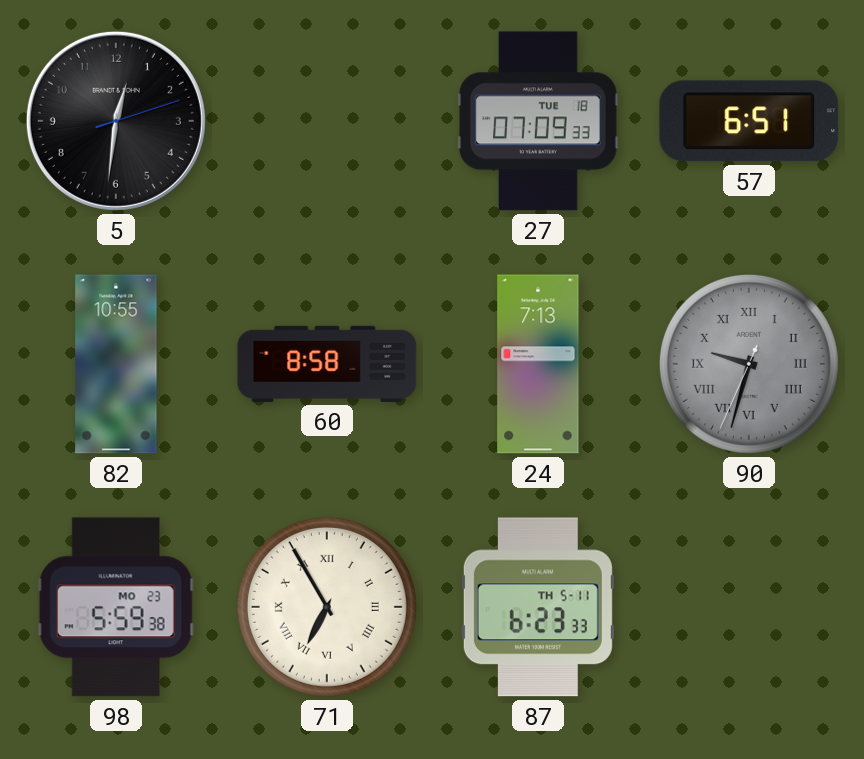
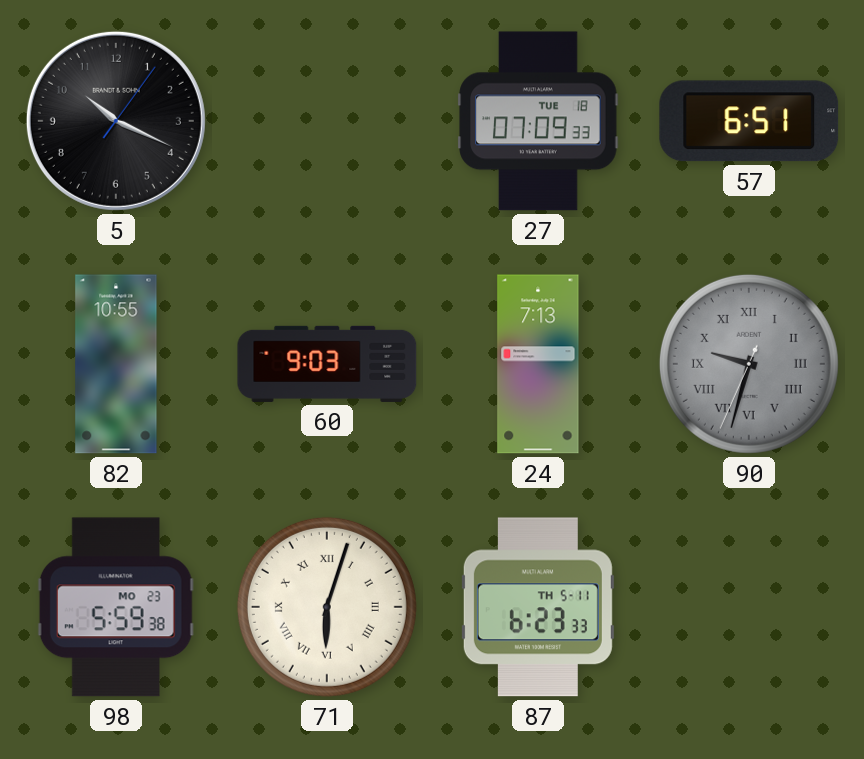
5: 12:31 -> 10:19
60: 8:58 -> 9:03
71: 6:55 -> 6:03
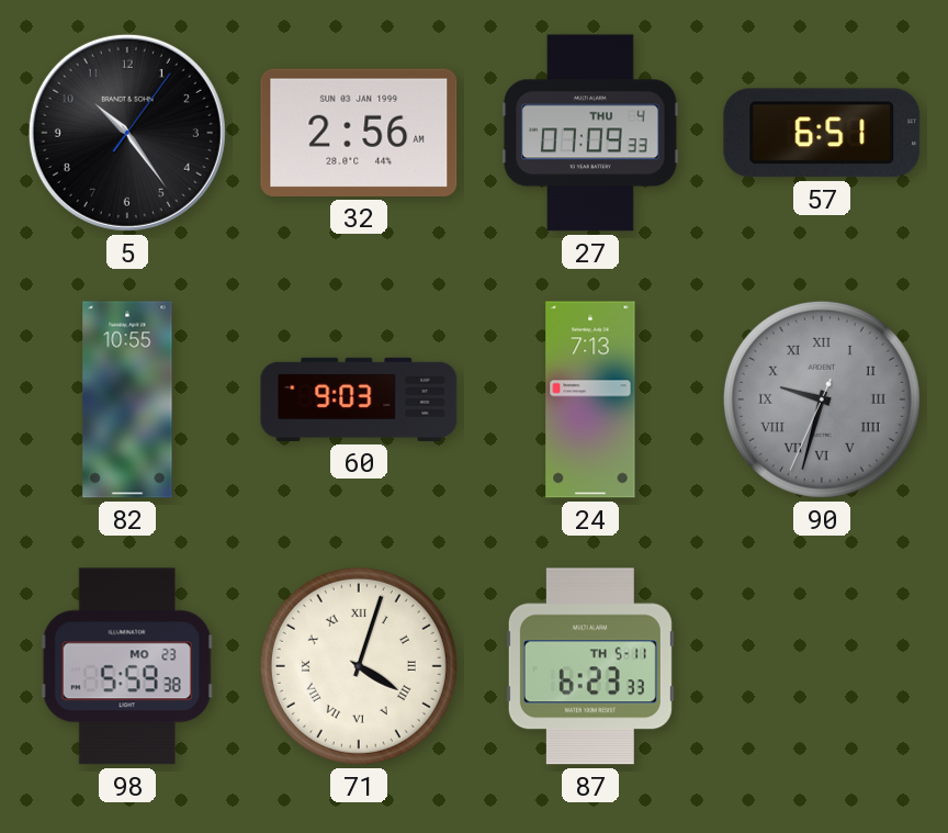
5: 10:19 -> 10:24
32: none -> 2:56
27 date: TUE 18 -> THU 4
71: 6:03 -> 4:03
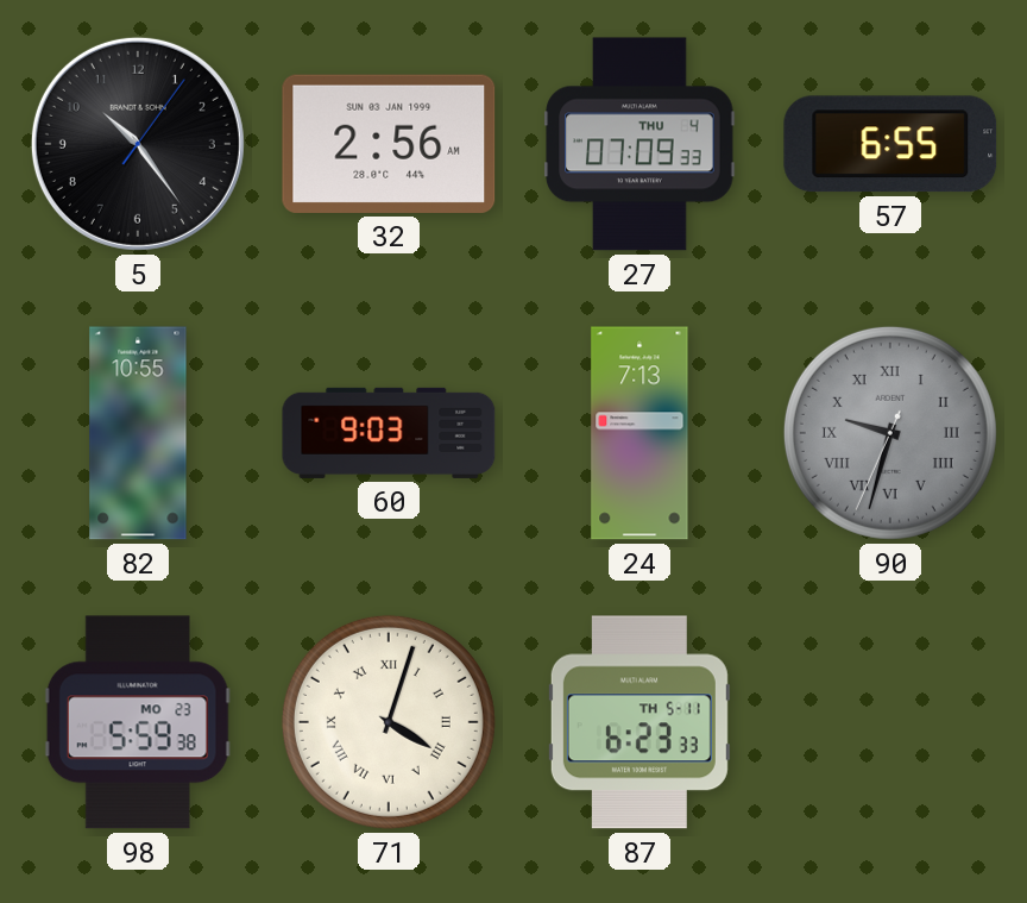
57: 6:51 -> 6:55
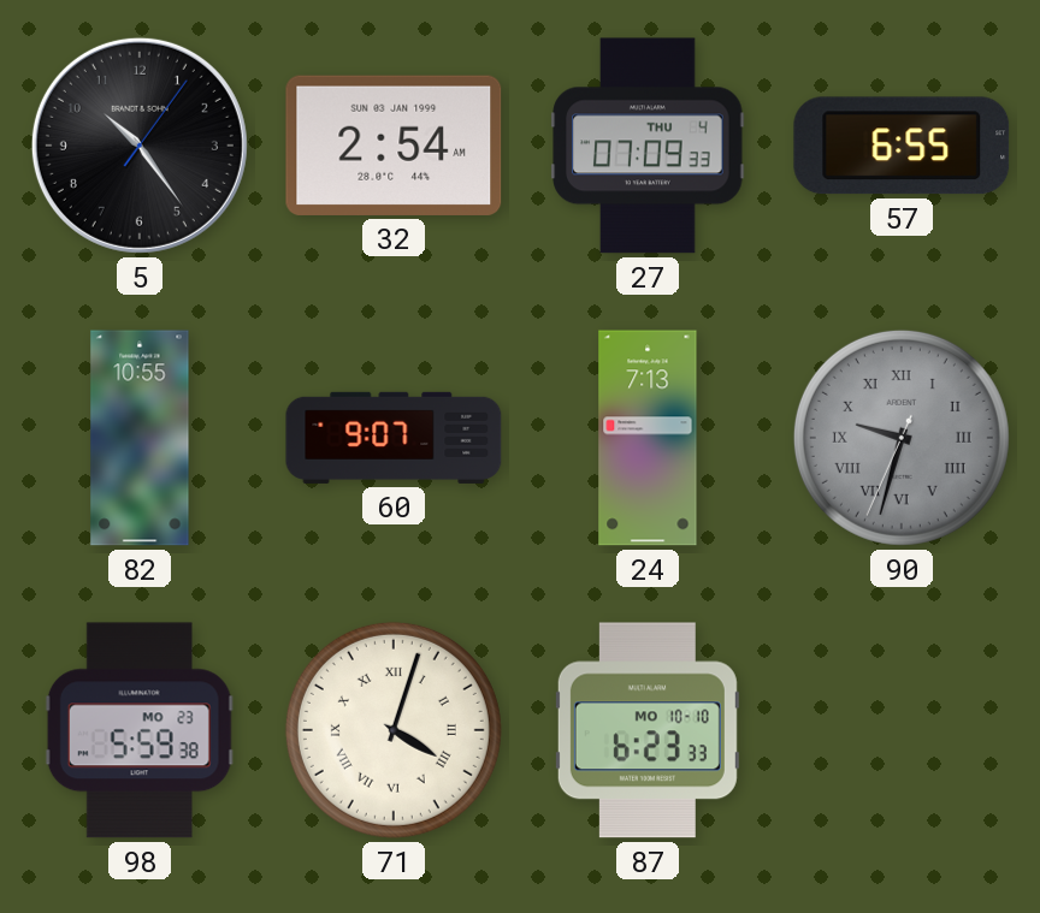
32: 2:56 -> 2:54
60: 9:03 -> 9:07
87 date: TH 5-11 -> MO 10-10
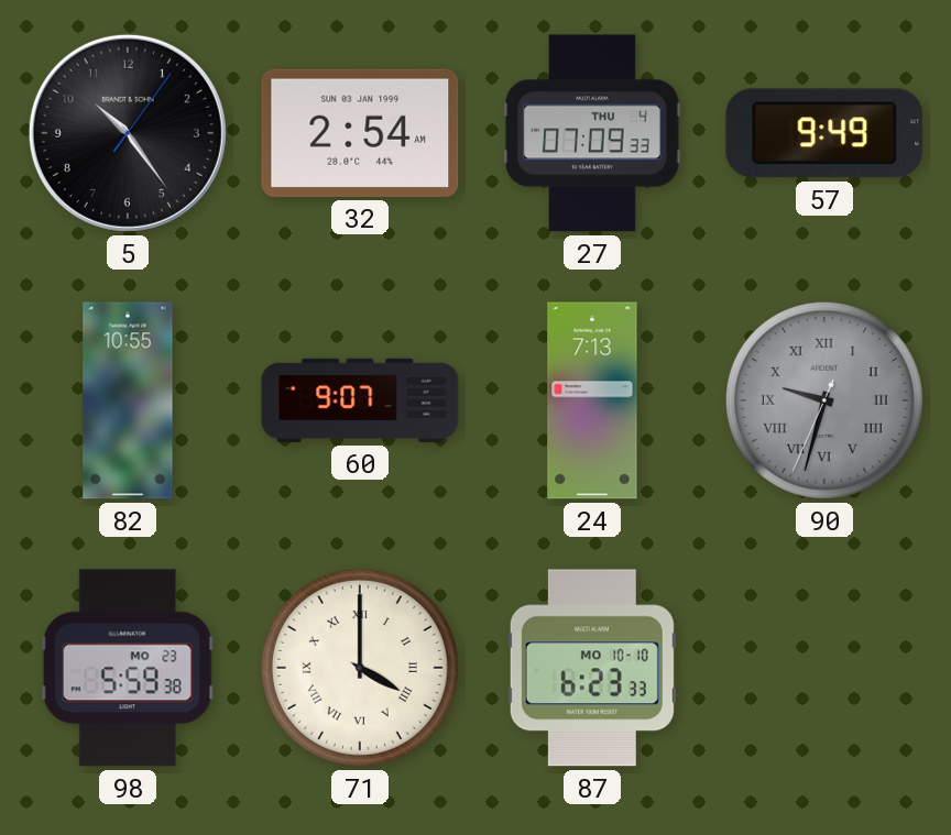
57: 6:55 -> 9:49
71: 4:03 -> 4:00
